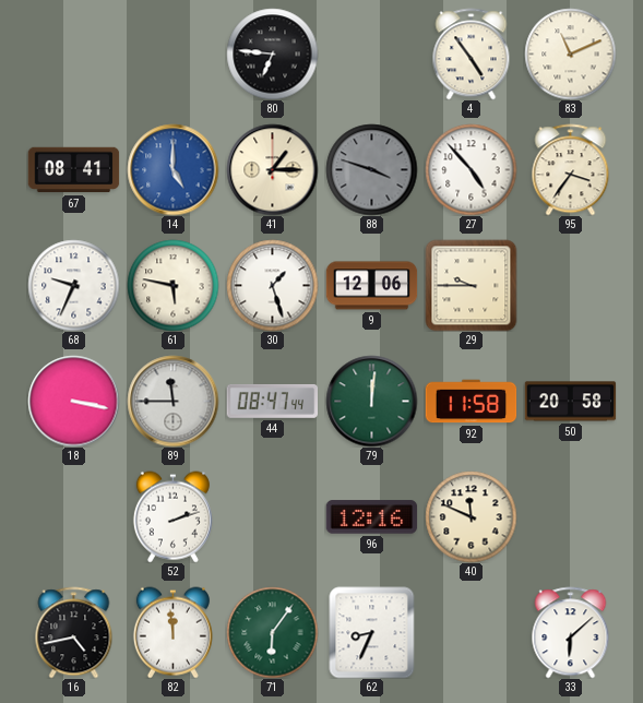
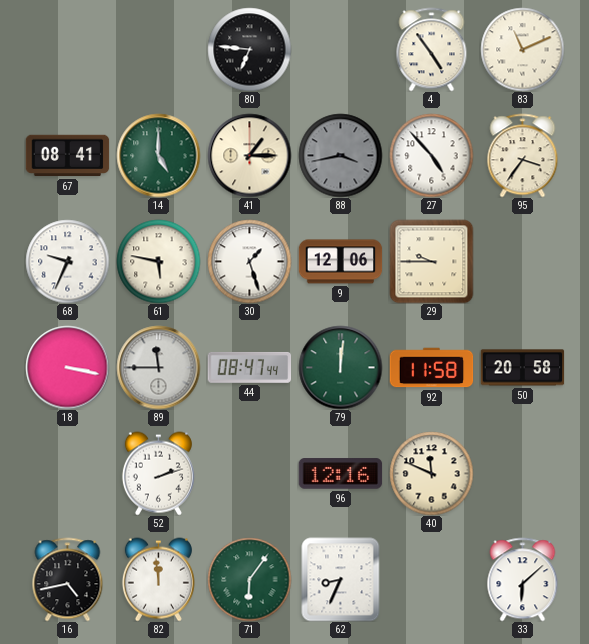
14 dial: blue -> green
88: 3:48 -> 3:43
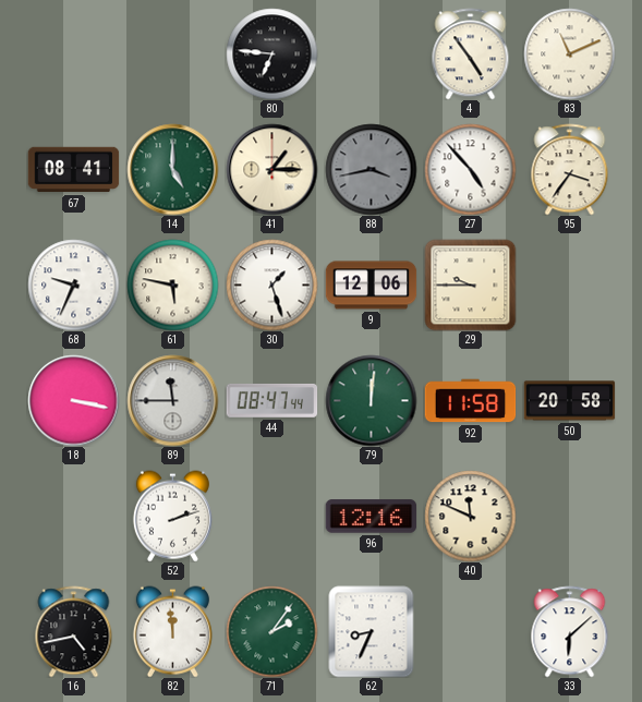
71: 6:06 -> 2:06
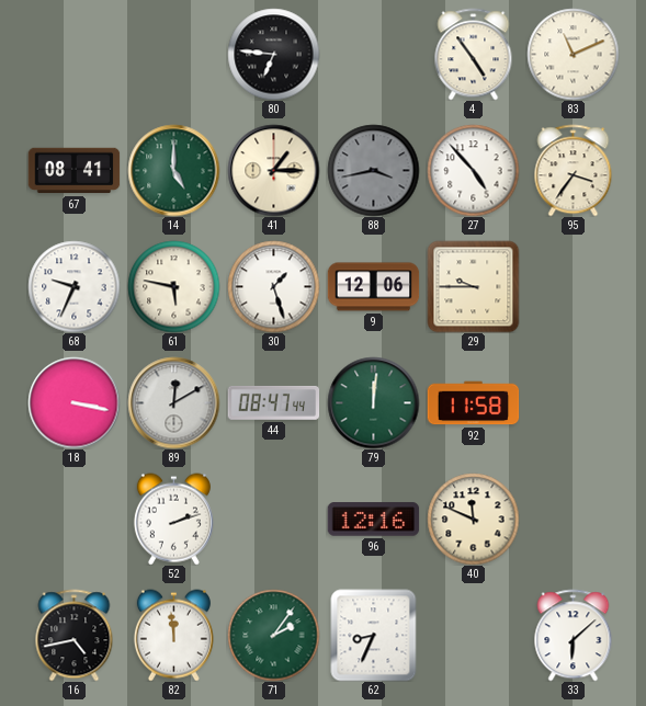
89: 11:45 -> 12:10
50: 20:58 -> none
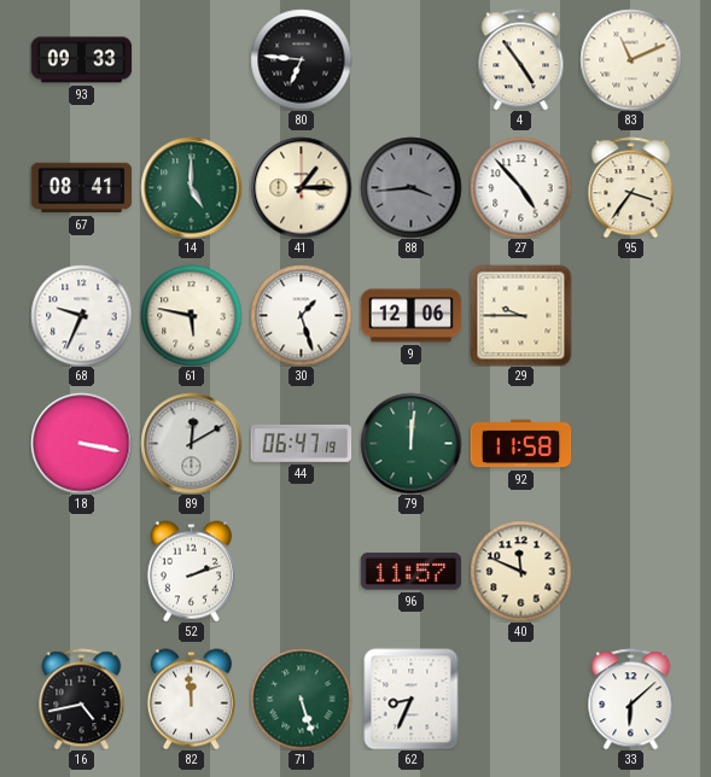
93: none -> 09:33
88: 3:43 -> 3:44
44: 08:47 -> 06:47
96: 12:16 -> 11:57
71: 2:06 -> 5:27
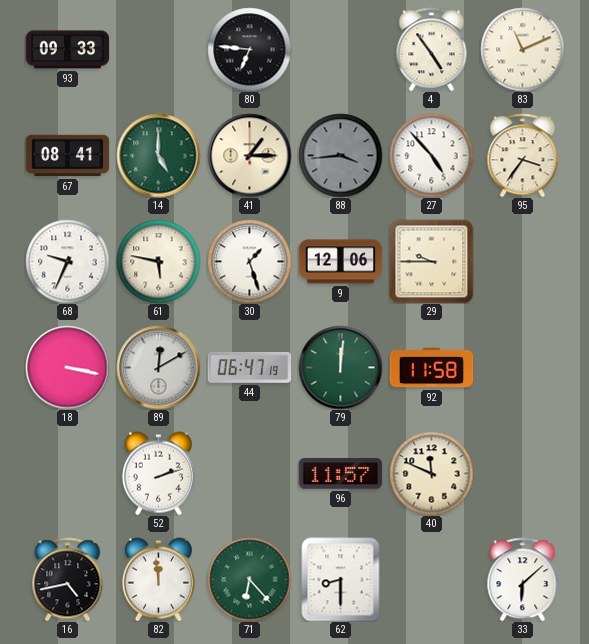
71: 5:27 -> 6:23
62: 8:34 -> 8:30
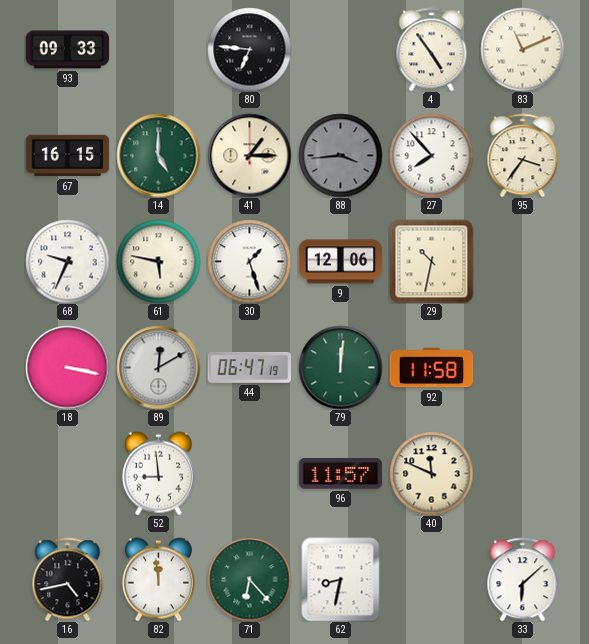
67: 08:41 -> 16:15
27: 4:53 -> 7:53
29: 9:45 -> 10:32
52: 2:12 -> 8:59
62: 8:30 -> 8:32
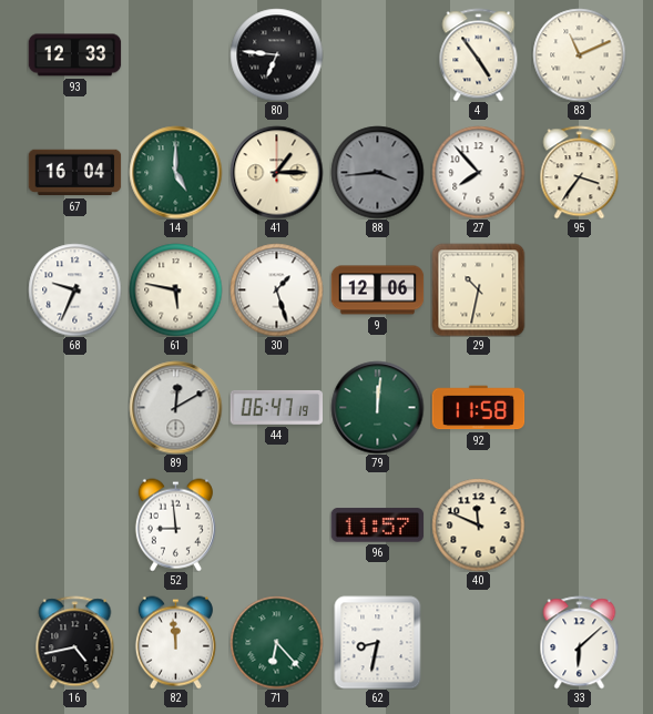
93: 09:33 -> 12:33
67: 16:15 -> 16:04
18: 3:17 -> none
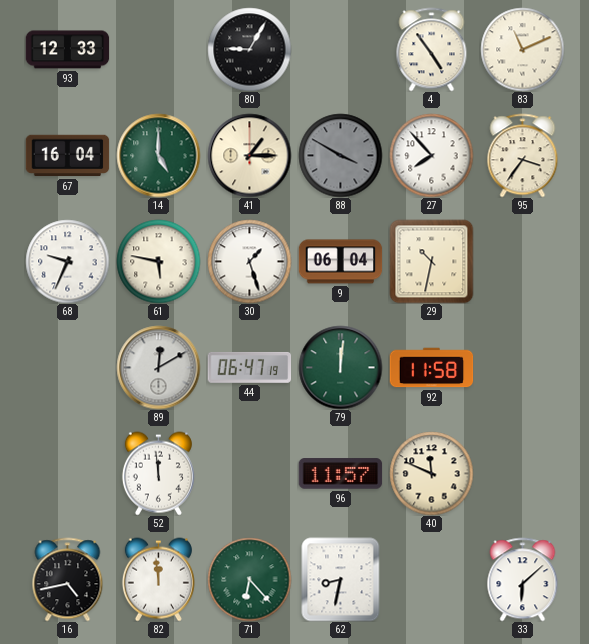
80: 6:46 -> 9:05
88: 3:44 -> 3:50
9: 12:06 -> 06:04
52: 8:59 -> 11:59
